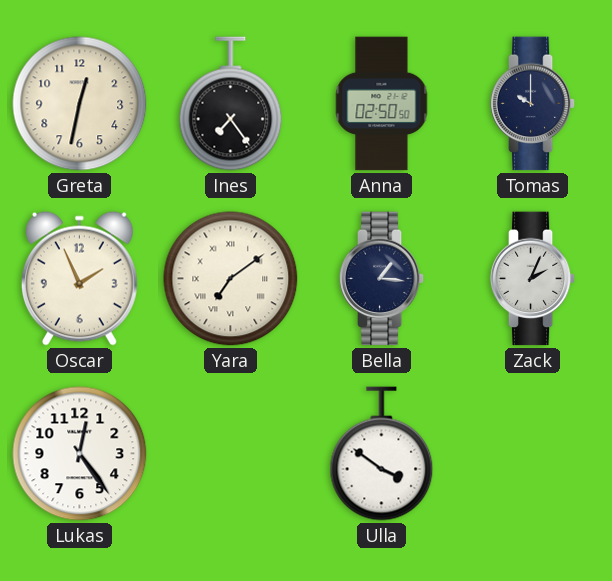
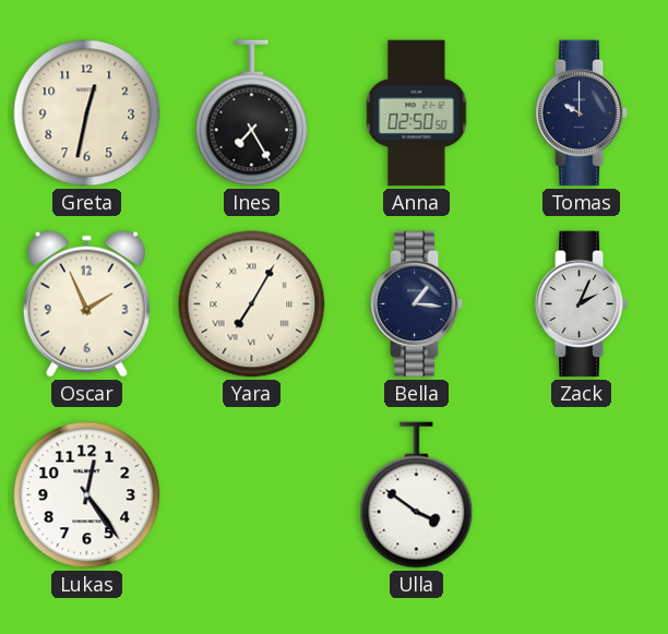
Ines: 7:24 -> 7:25
Yara: 7:09 -> 7:05
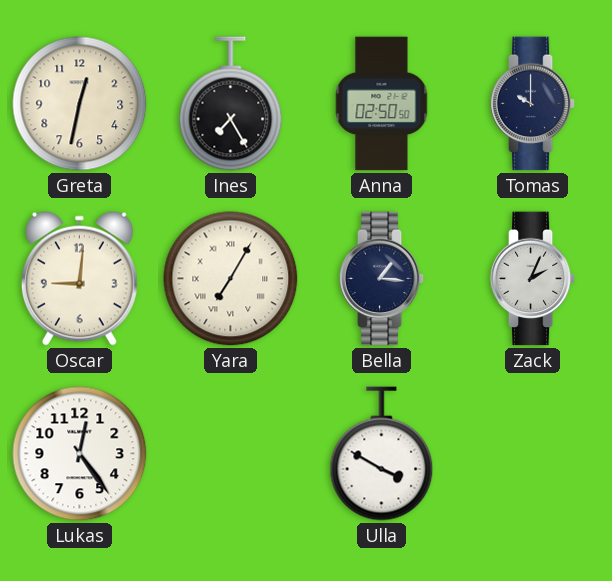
Oscar: 1:56 -> 9:01
Ulla: 3:51 -> 3:50
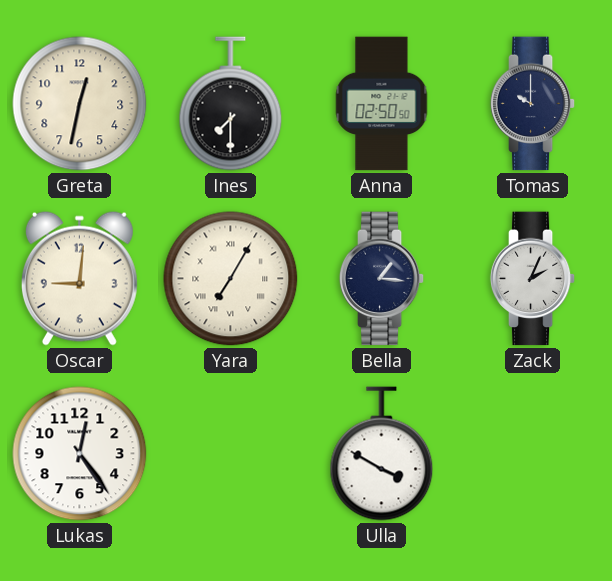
Ines: 7:25 -> 7:30
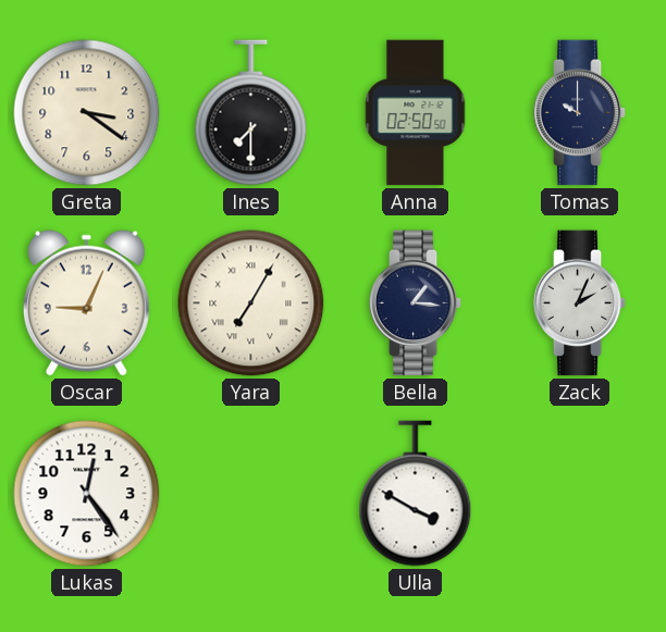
Greta: 12:32 -> 3:21
Oscar: 9:01 -> 9:04
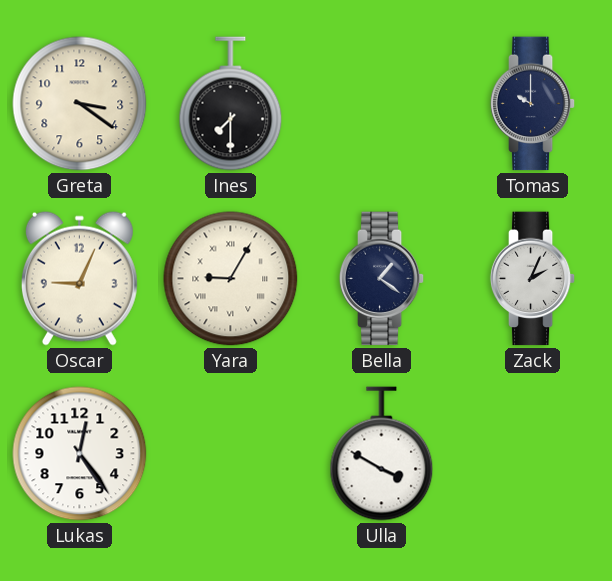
Anna: 02:50 -> none
Yara: 7:05 -> 9:05
Bella: 1:16 -> 1:21
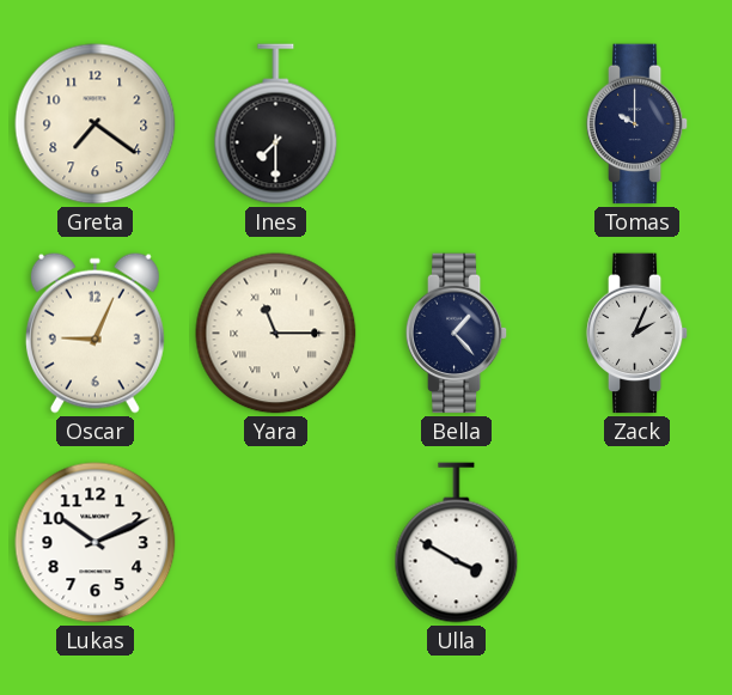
Greta: 3:21 -> 7:21
Yara: 9:05 -> 11:15
Bella: 1:21 -> 1:23
Lukas: 12:24 -> 10:11
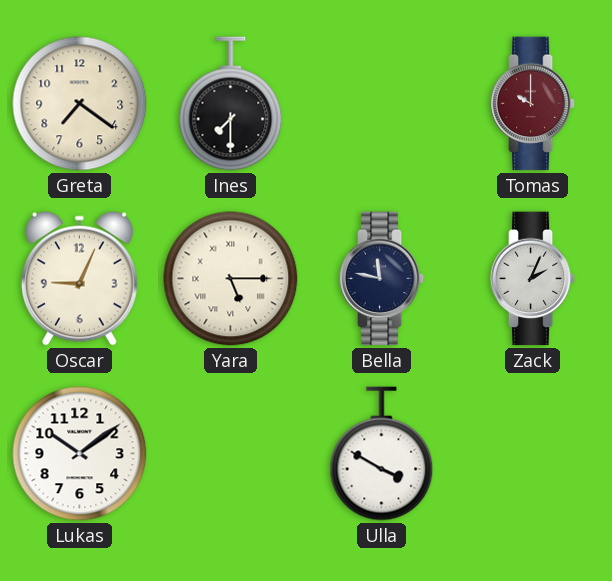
Tomas dial: navy -> burgundy
Yara: 11:15 -> 5:15
Bella: 1:23 -> 11:47
Lukas: 10:11 -> 10:09
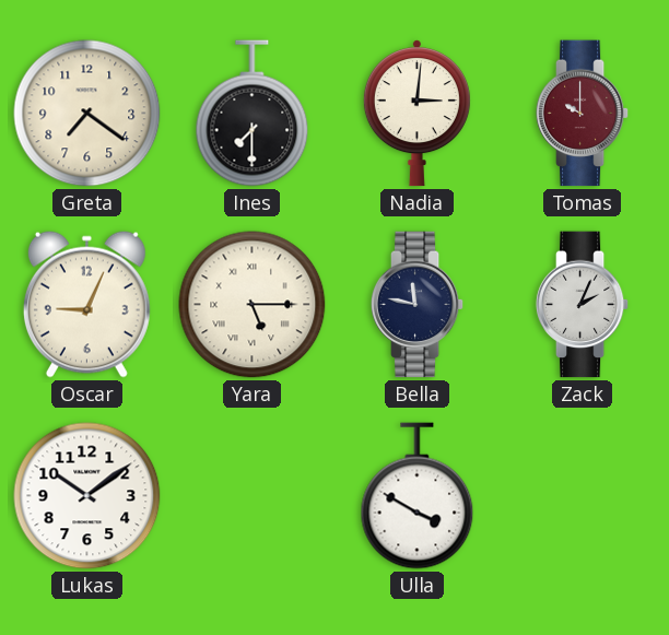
Nadia: none -> 3:01
